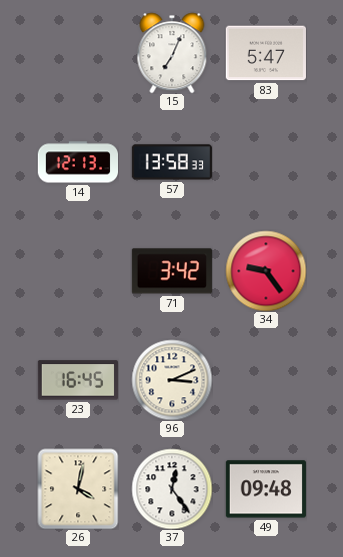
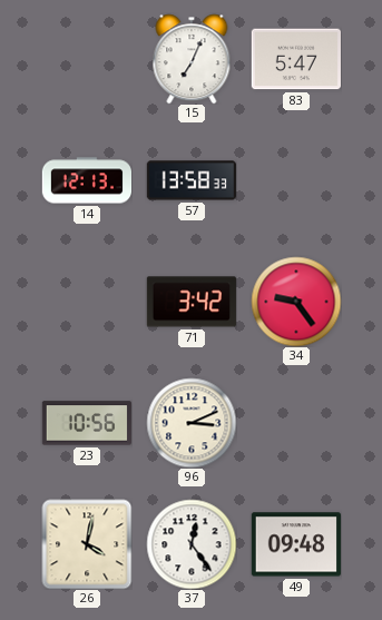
23: 16:45 -> 10:56
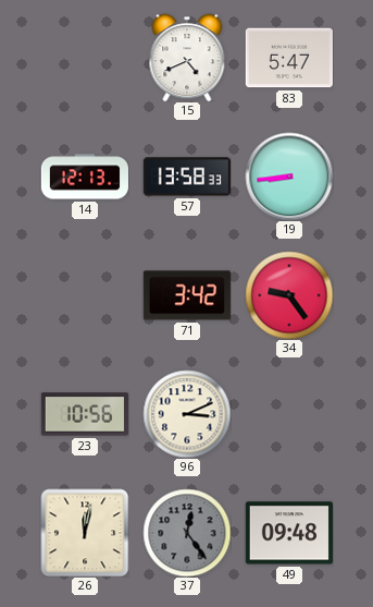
15: 7:04 -> 4:41
19: none -> 8:44
26: 4:02 -> 12:02
37 dial: white -> grey
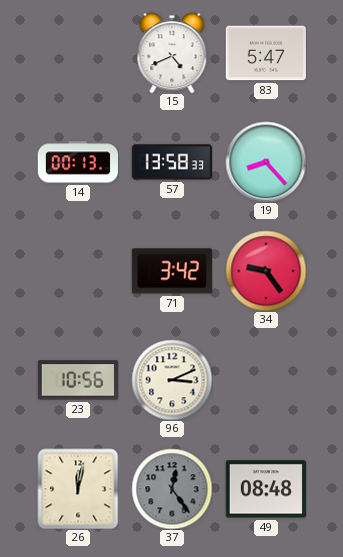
14: 12:13 -> 00:13
19: 8:44 -> 8:23
49: 09:48 -> 08:48
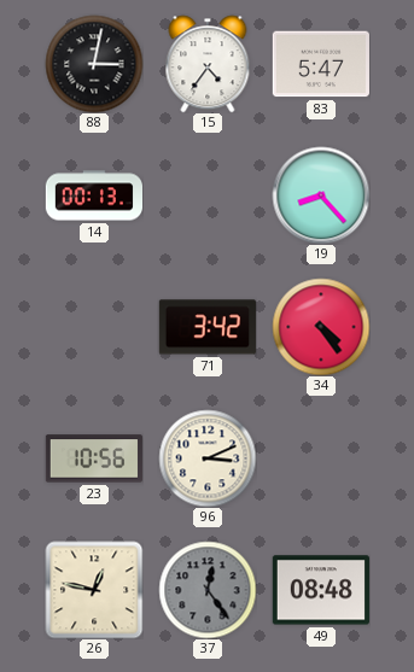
88: none -> 3:02
15: 4:41 -> 4:36
57: 13:58 -> none
34: 9:24 -> 4:24
26: 12:02 -> 12:47
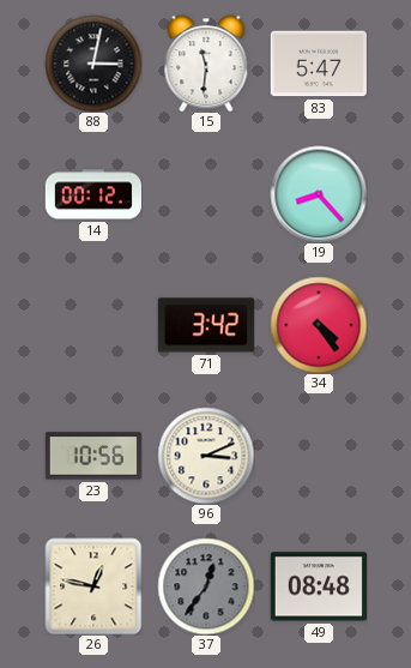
15: 4:36 -> 11:31
14: 00:13 -> 00:12
37: 12:24 -> 12:36
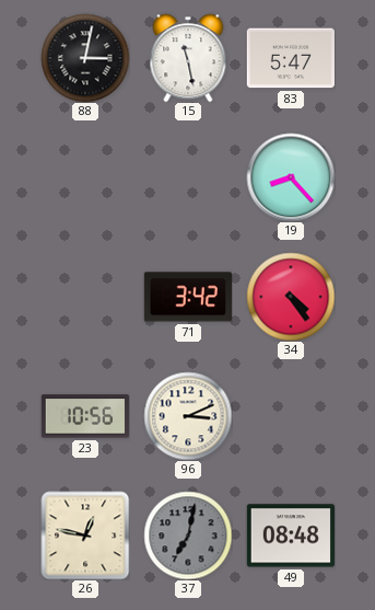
15: 11:31 -> 11:28
14: 00:12 -> none
37: 12:36 -> 7:02
